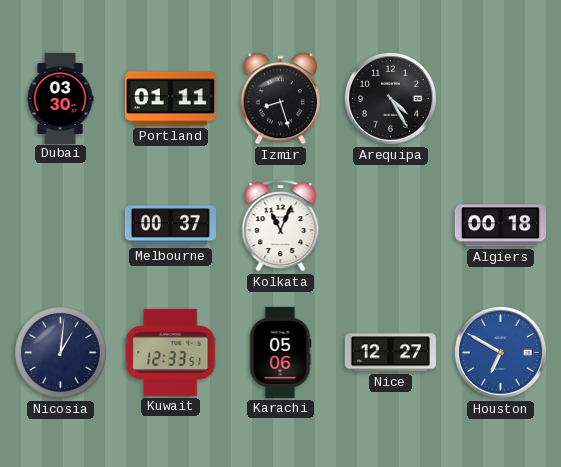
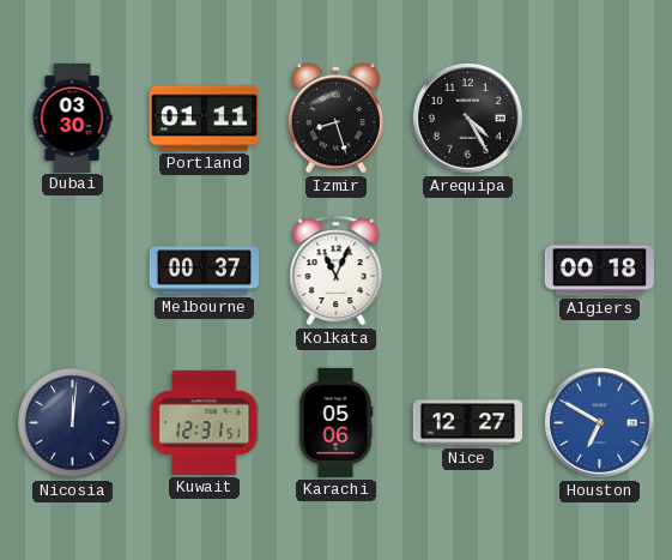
Nicosia: 1:01 -> 12:01
Kuwait: 12:33 -> 12:31
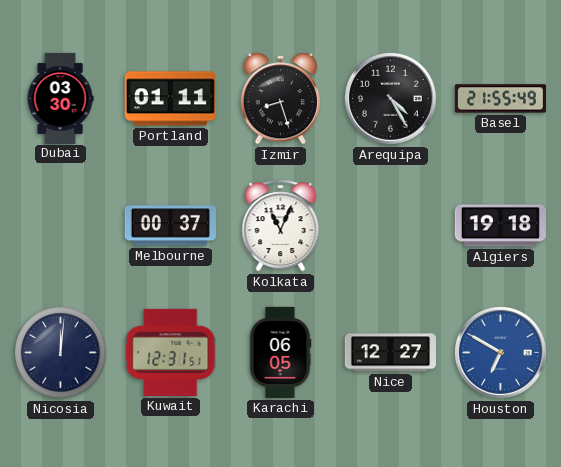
Basel: none -> 21:55
Algiers: 00:18 -> 19:18
Karachi: 05:06 -> 06:05
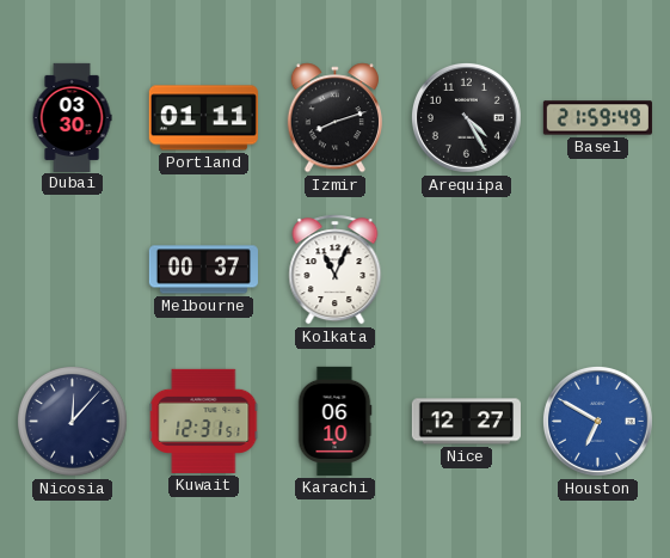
Izmir: 8:27 -> 8:12
Basel: 21:55 -> 21:59
Algiers: 19:18 -> none
Nicosia: 12:01 -> 12:07
Karachi: 06:05 -> 06:10
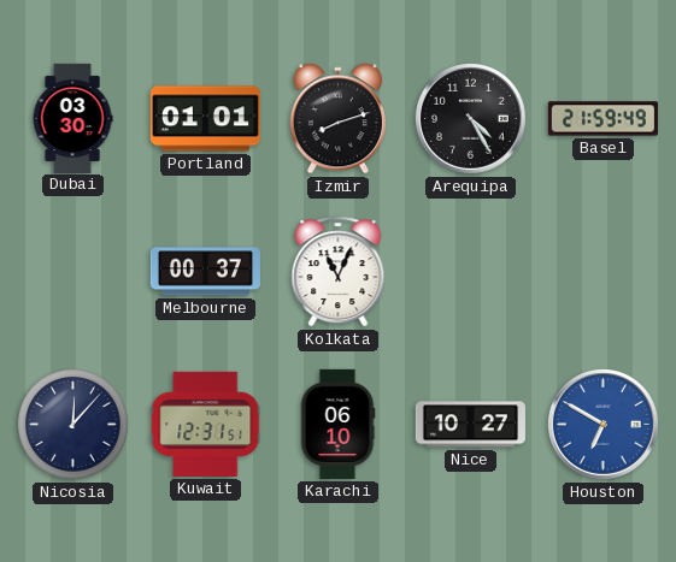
Portland: 01:11 -> 01:01
Nice: 12:27 -> 10:27
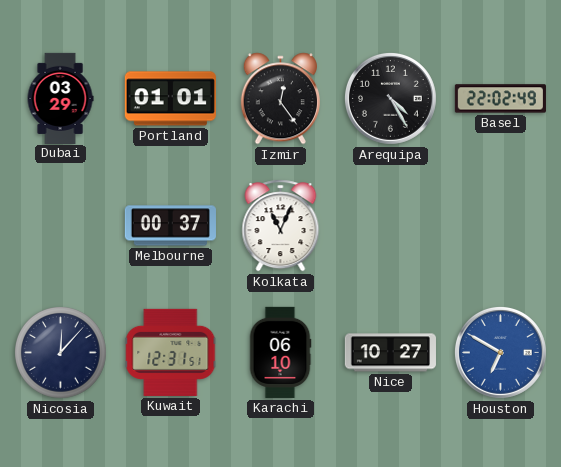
Dubai: 03:30 -> 03:29
Izmir: 8:12 -> 12:24
Basel: 21:59 -> 22:02
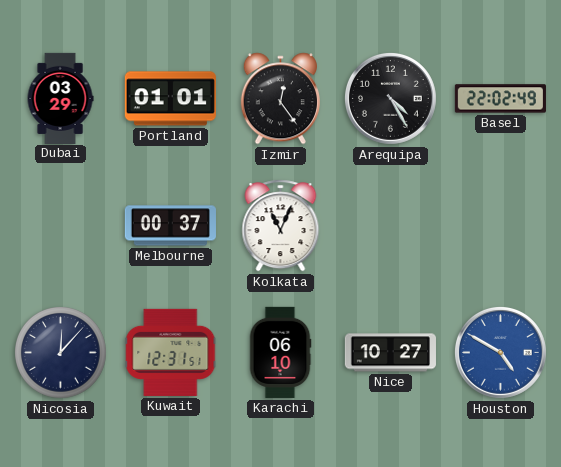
Houston: 6:50 -> 4:50
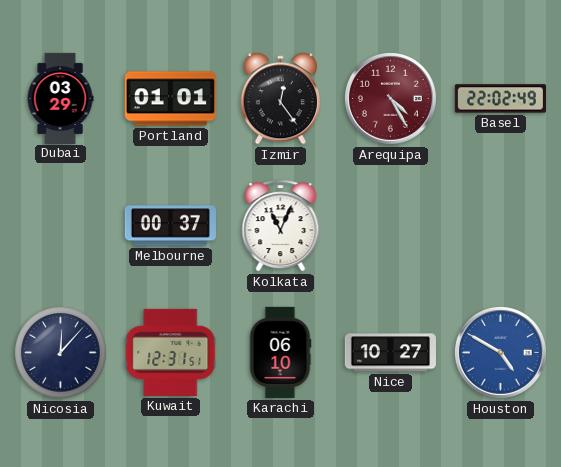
Arequipa dial: black -> burgundy
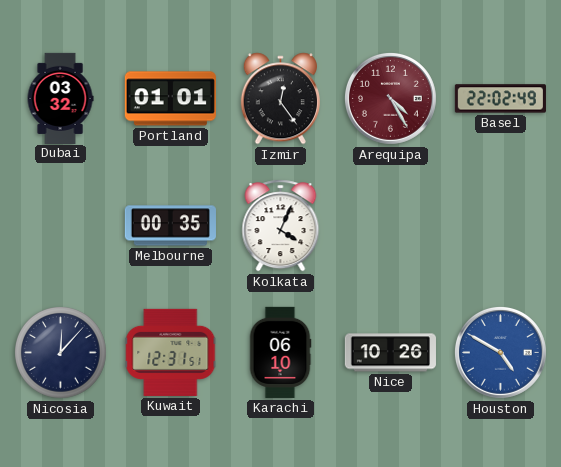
Dubai: 03:29 -> 03:32
Melbourne: 00:37 -> 00:35
Kolkata: 11:04 -> 4:04
Nice: 10:27 -> 10:26
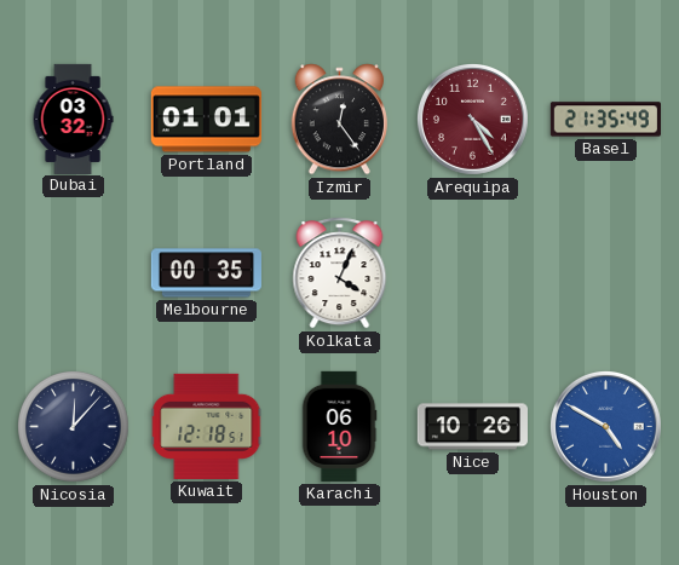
Basel: 22:02 -> 21:35
Kuwait: 12:31 -> 12:18
